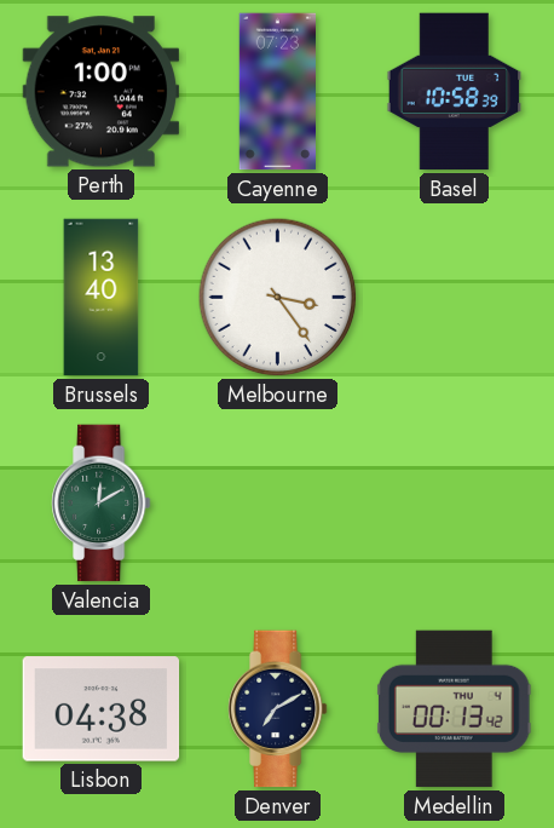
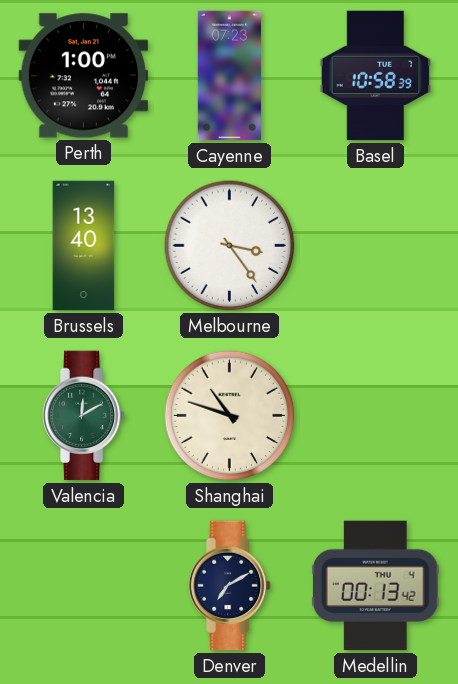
Shanghai: none -> 10:48
Lisbon: 04:38 -> none
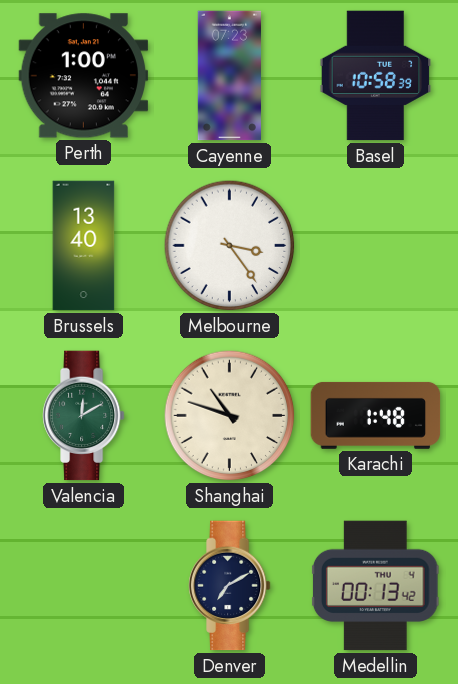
Karachi: none -> 1:48
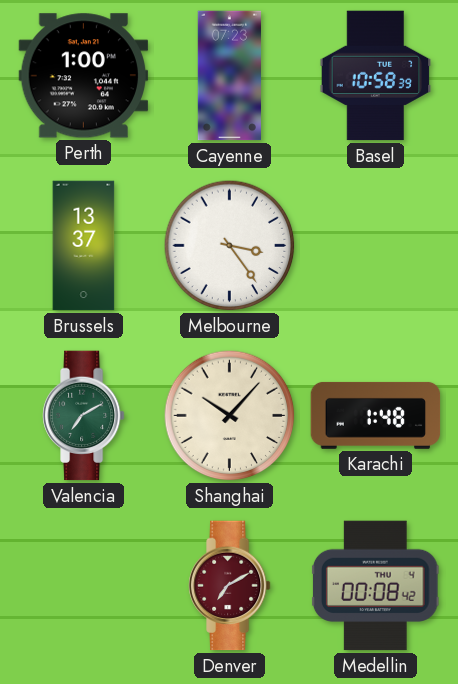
Brussels: 13:40 -> 13:37
Valencia: 12:10 -> 7:10
Shanghai: 10:48 -> 10:07
Denver dial: navy -> burgundy
Medellin: 00:13 -> 00:08
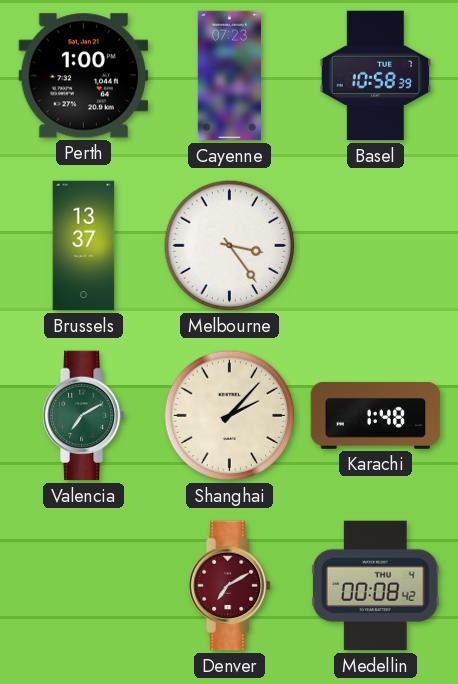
Shanghai: 10:07 -> 2:07
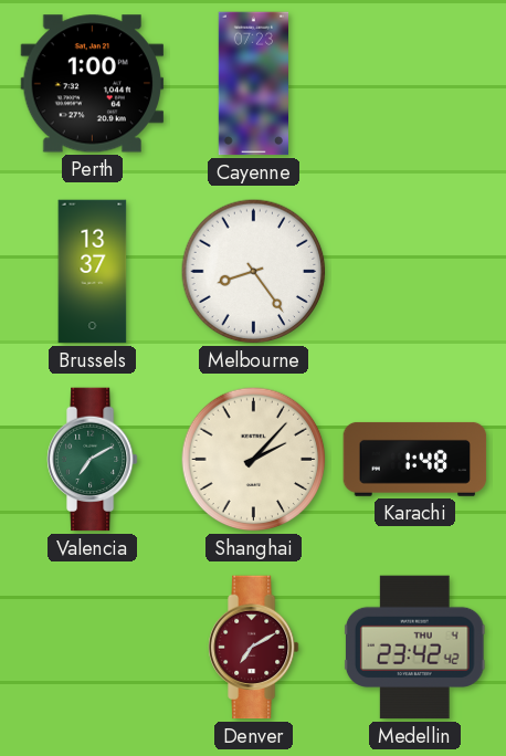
Basel: 10:58 -> none
Melbourne: 3:24 -> 8:24
Medellin: 00:08 -> 23:42
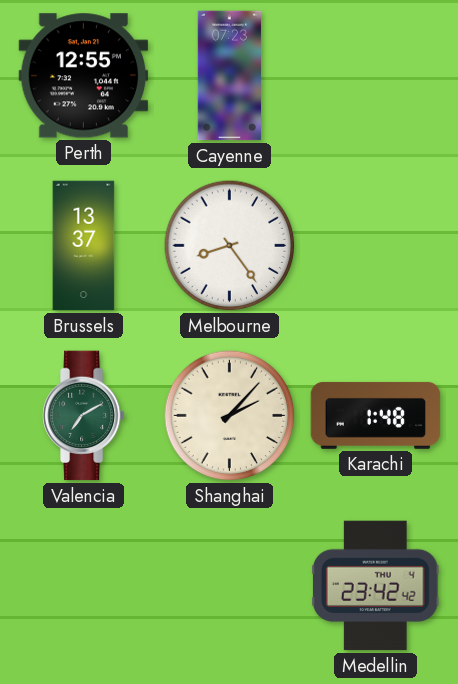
Perth: 1:00 -> 12:55
Denver: 7:10 -> none
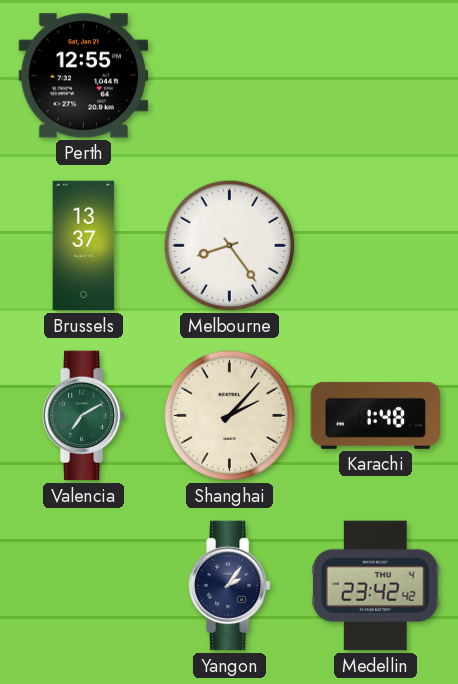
Cayenne: 07:23 -> none
Yangon: none -> 2:06
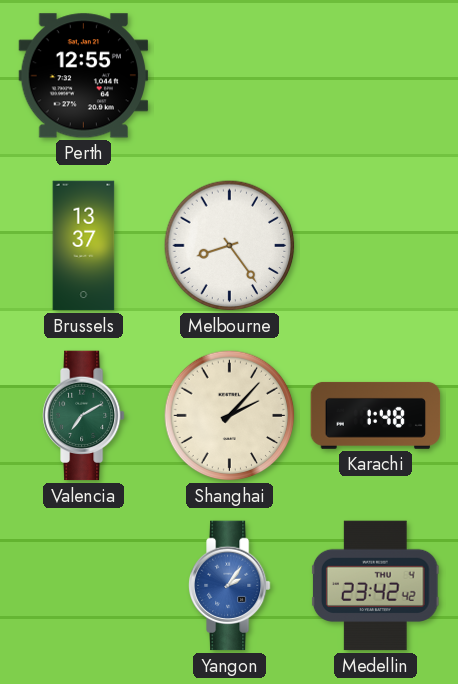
Yangon dial: navy -> blue
